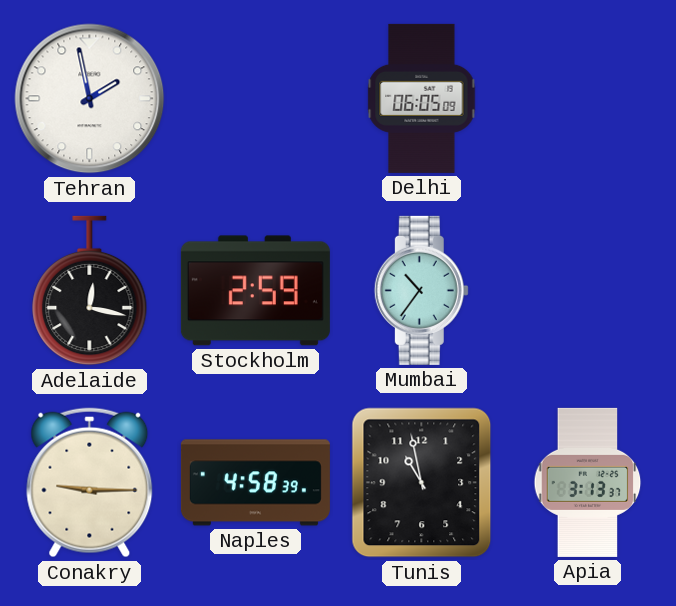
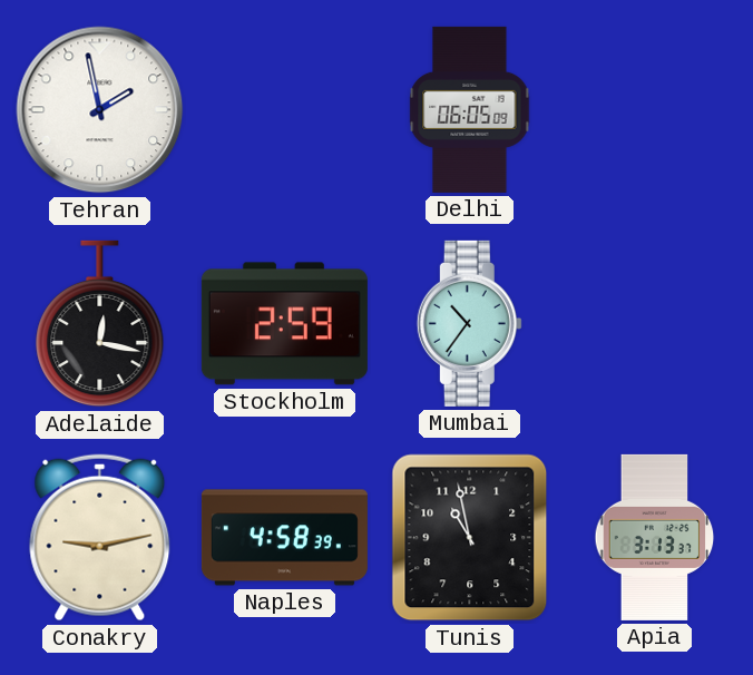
Conakry: 9:15 -> 9:13
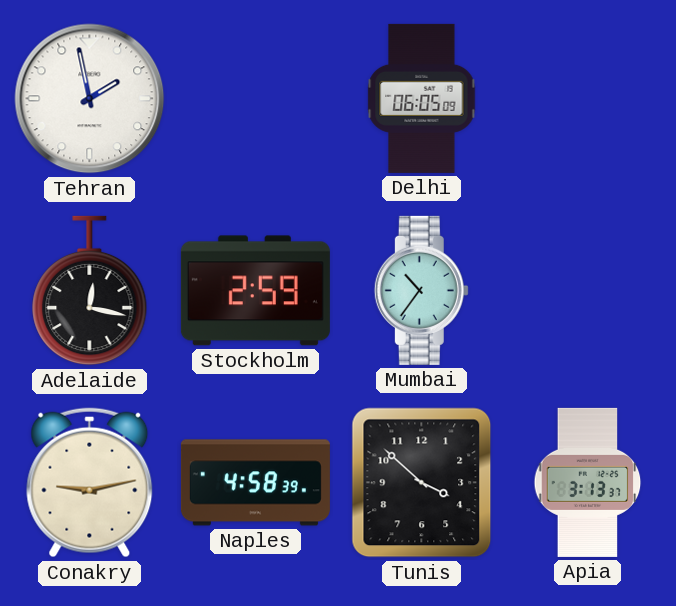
Tunis: 10:58 -> 3:52
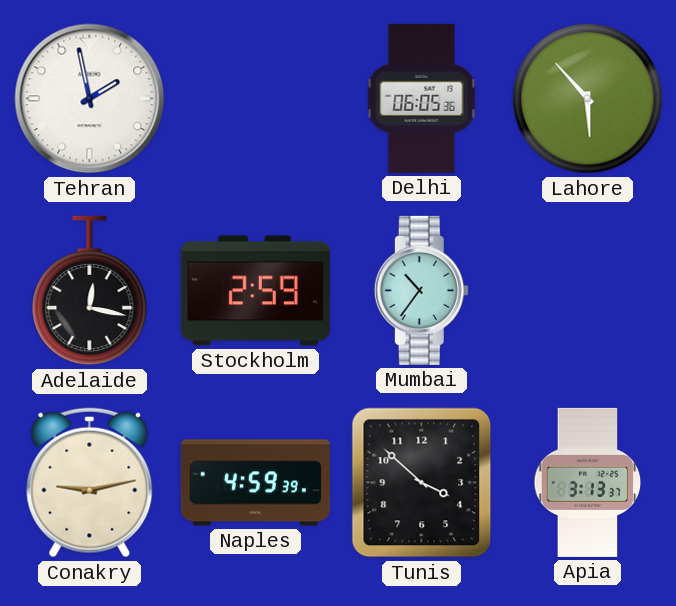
Delhi: 06:05:09 -> 06:05:36
Lahore: none -> 5:53
Naples: 4:58 -> 4:59
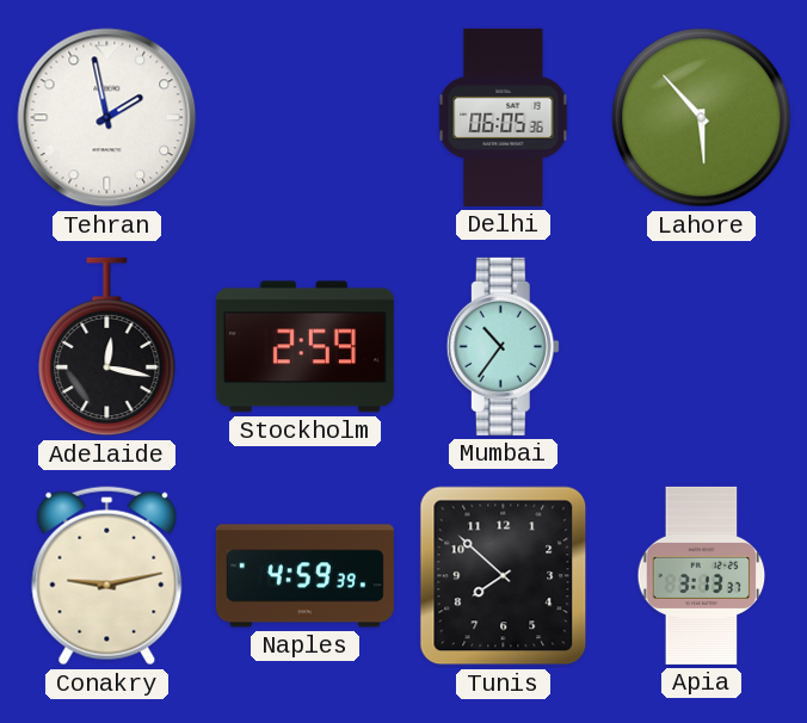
Tunis: 3:52 -> 7:52
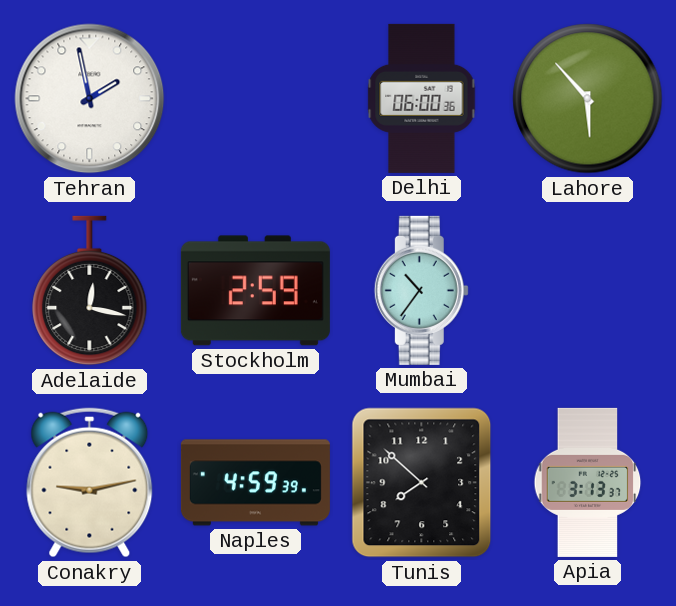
Delhi: 06:05 -> 06:00
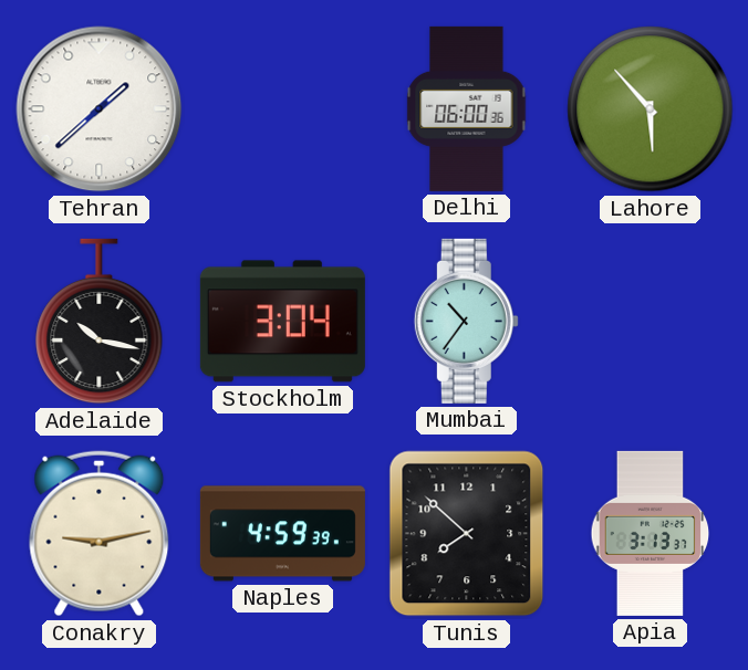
Tehran: 1:58 -> 1:38
Adelaide: 12:17 -> 10:17
Stockholm: 2:59 -> 3:04
